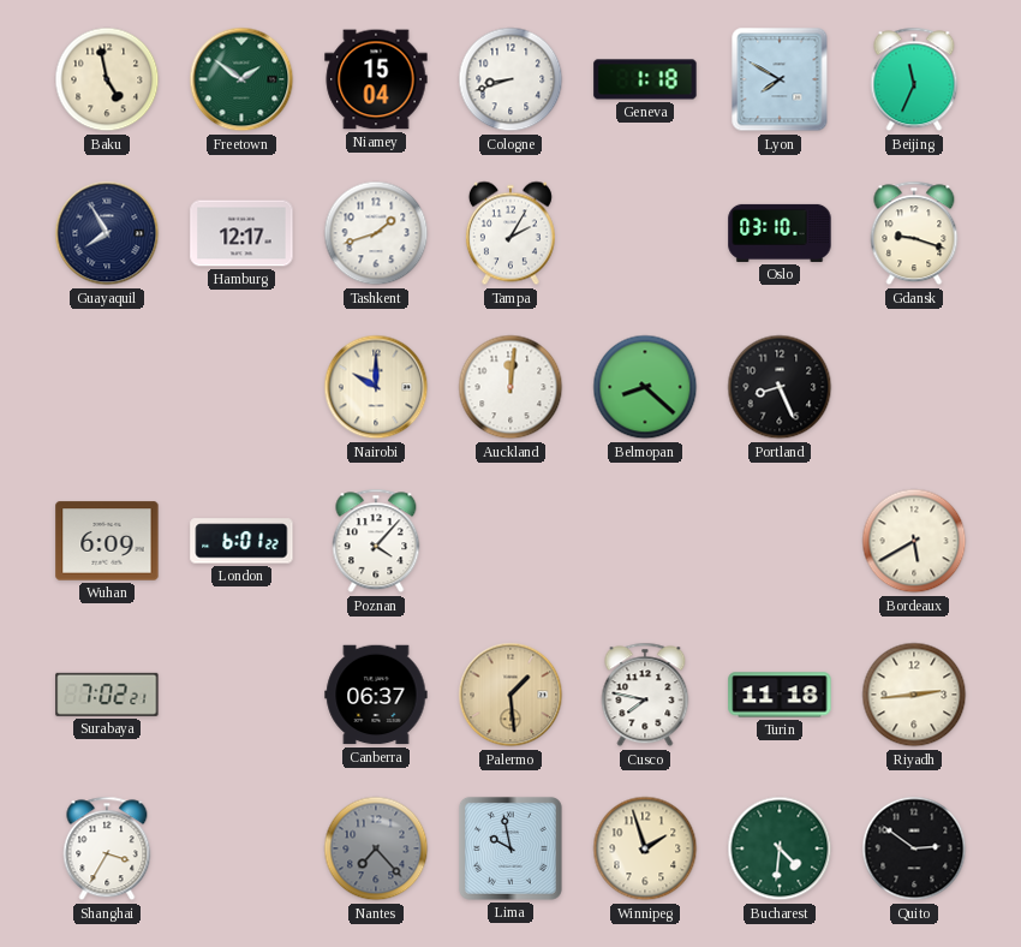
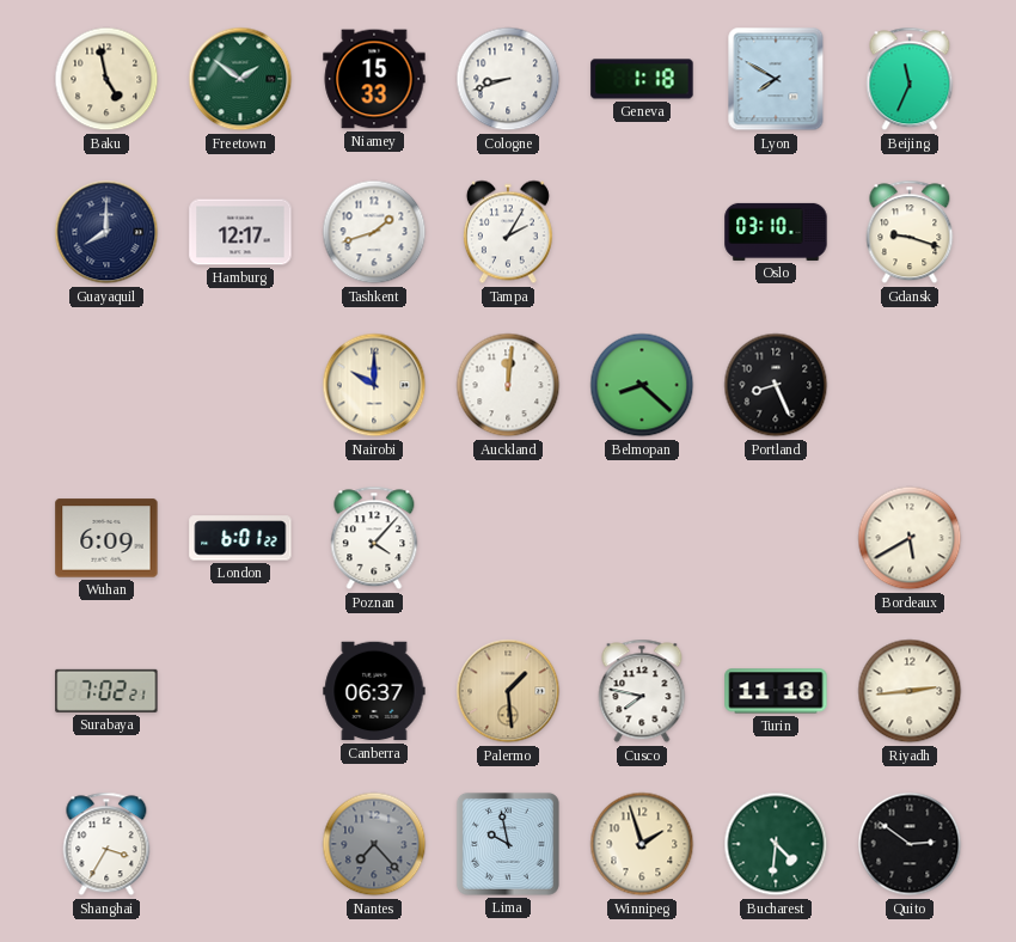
Niamey: 15:04 -> 15:33
Guayaquil: 7:55 -> 8:00
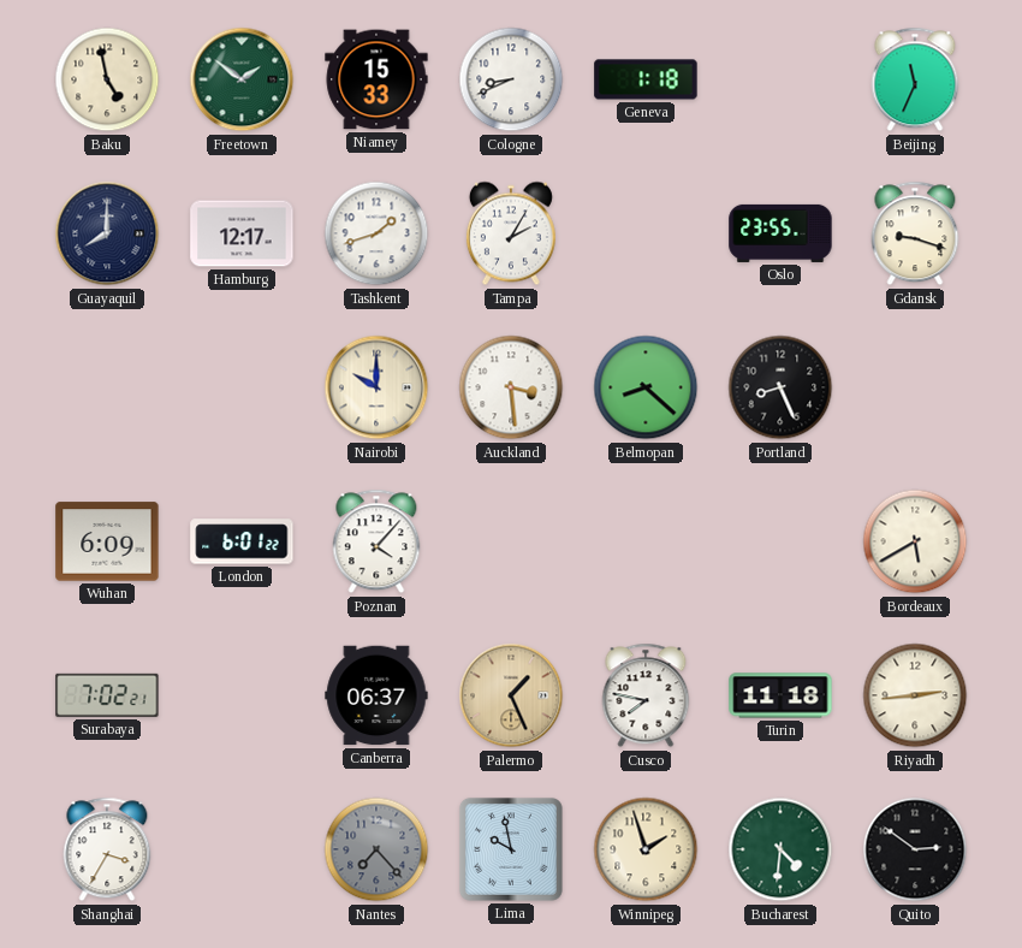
Cologne: 8:42 -> 8:41
Lyon: 7:50 -> none
Oslo: 03:10 -> 23:55
Auckland: 12:01 -> 3:29
Palermo: 1:29 -> 1:26
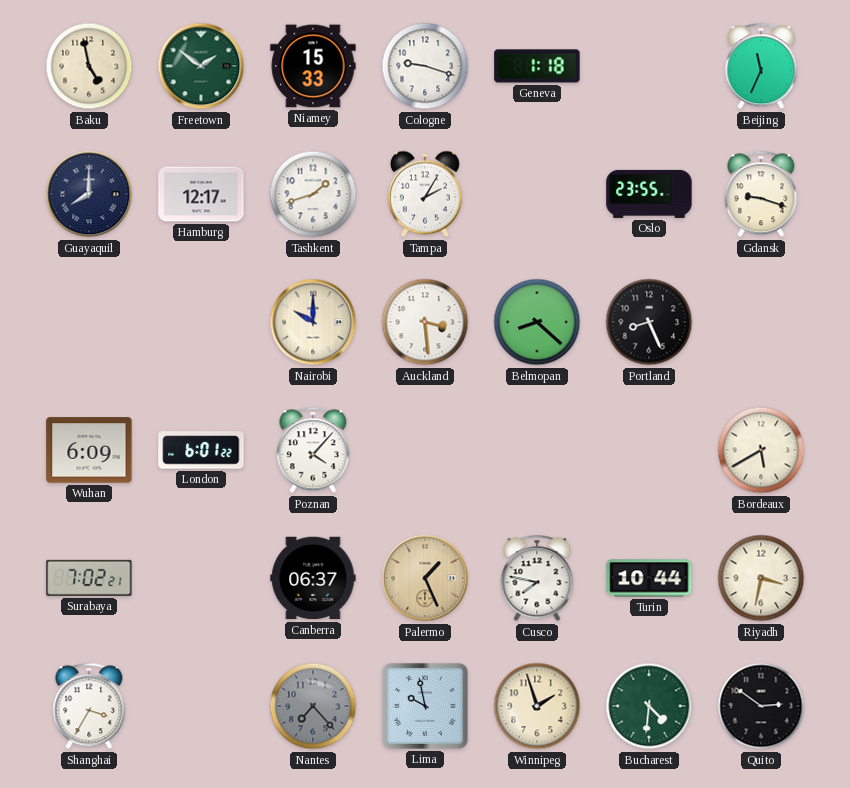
Cologne: 8:41 -> 9:18
Turin: 11:18 -> 10:44
Riyadh: 2:44 -> 3:32
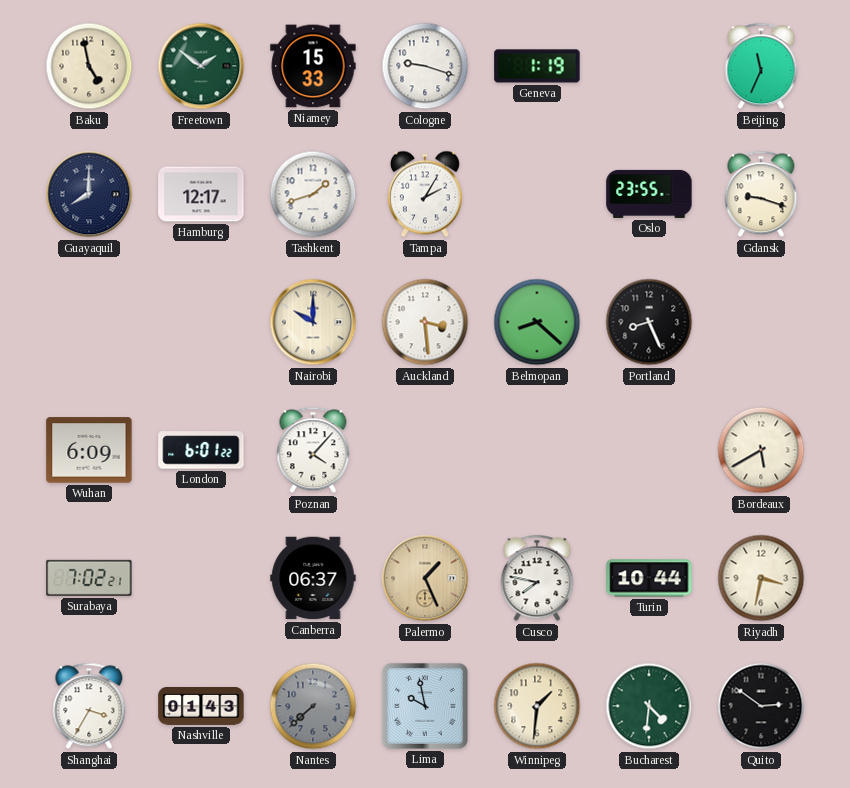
Geneva: 1:18 -> 1:19
Nashville: none -> 01:43
Nantes: 7:23 -> 7:38
Winnipeg: 1:57 -> 1:31
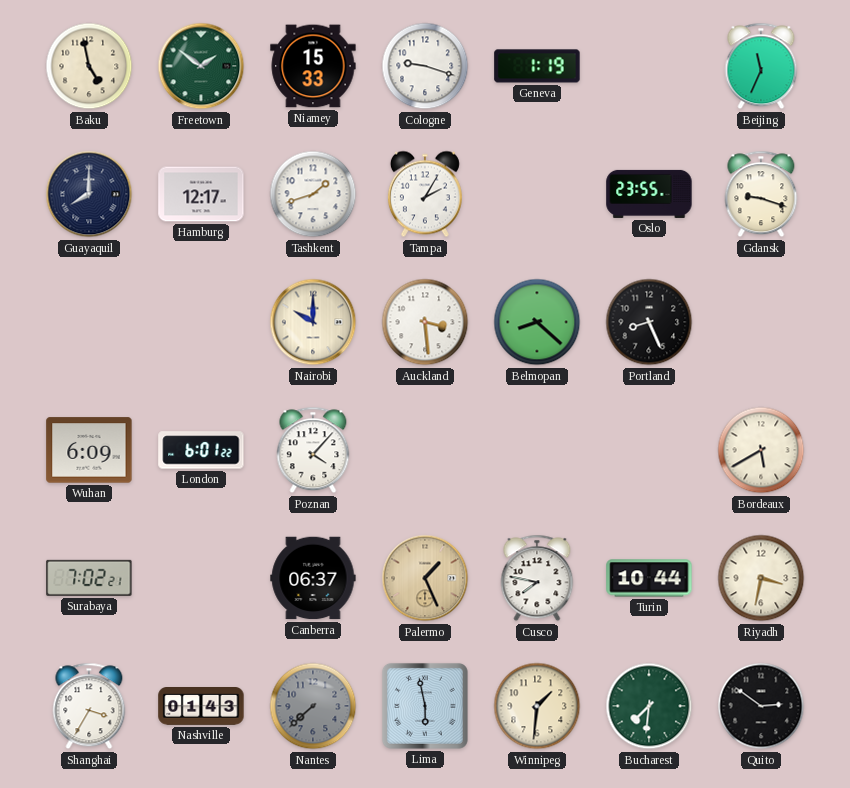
Lima: 9:58 -> 5:58
Bucharest: 4:31 -> 7:31
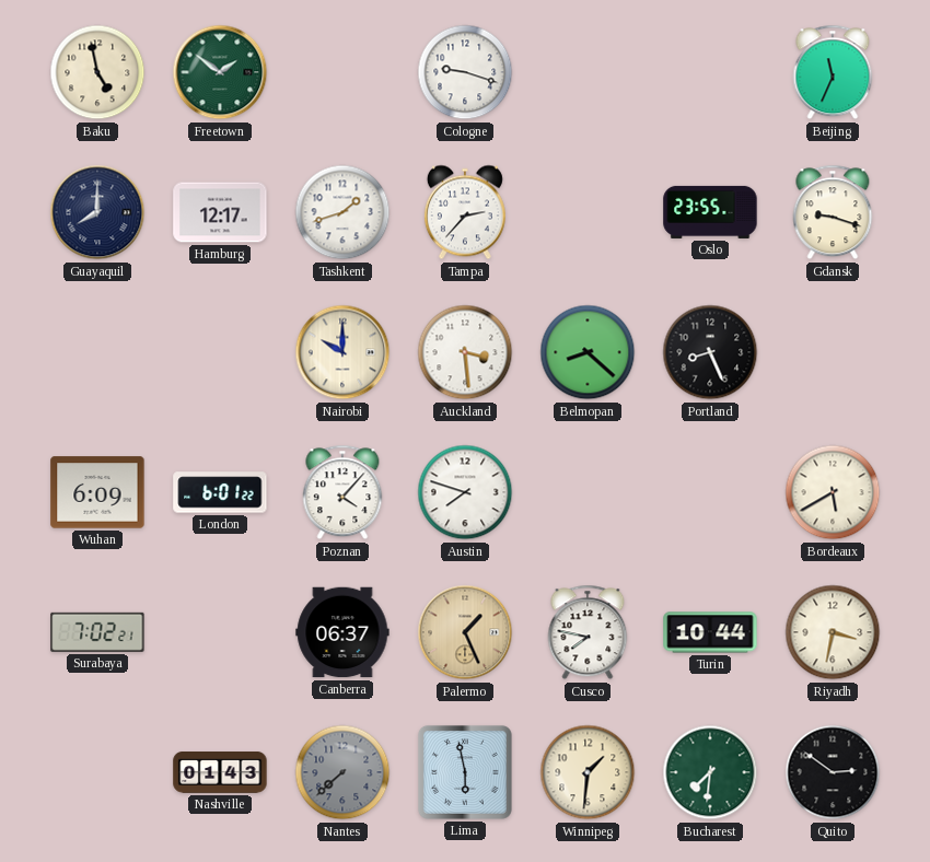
Niamey: 15:33 -> none
Geneva: 1:19 -> none
Tampa: 2:05 -> 2:37
Austin: none -> 7:48
Shanghai: 3:35 -> none
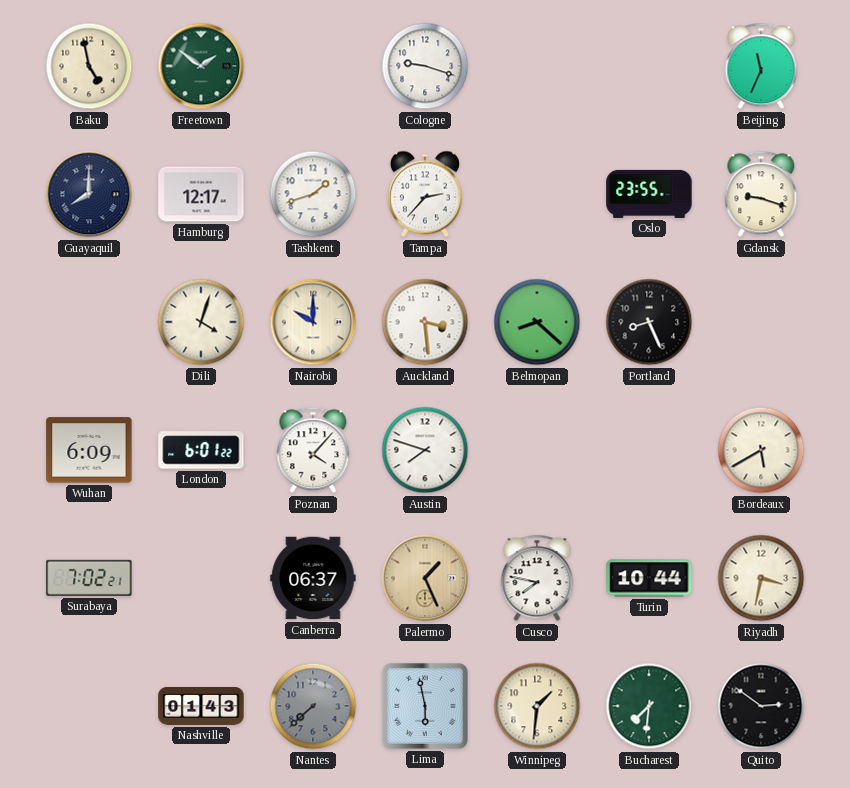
Dili: none -> 4:03
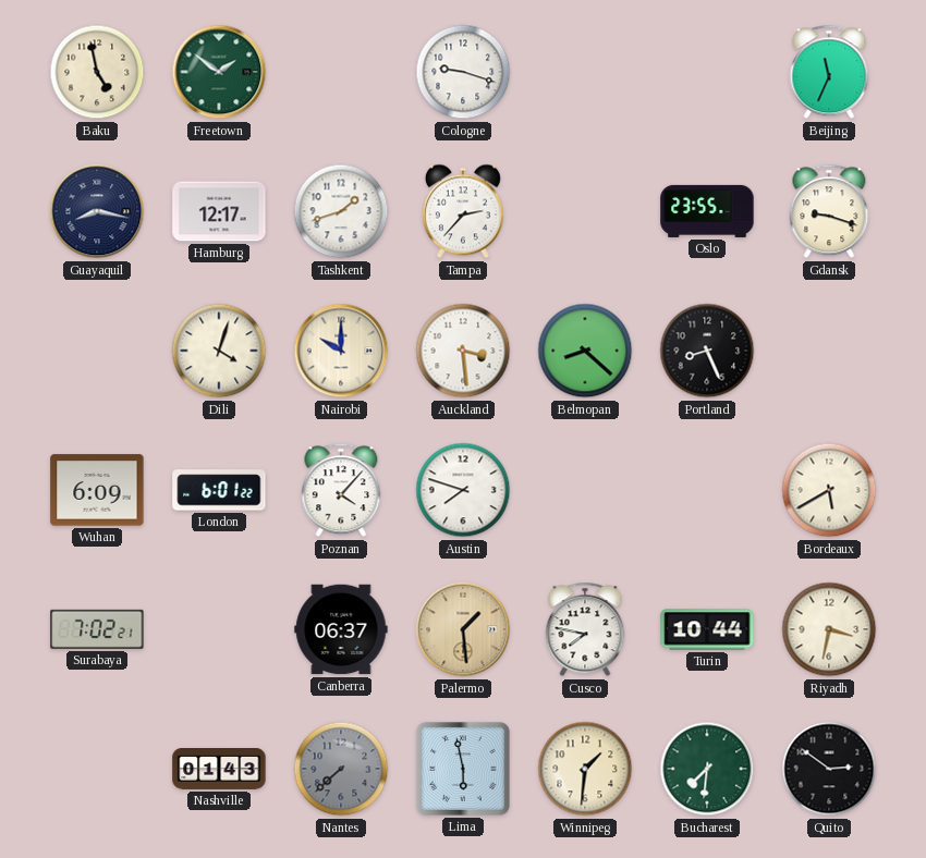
Guayaquil: 8:00 -> 8:17
Palermo: 1:26 -> 1:29
